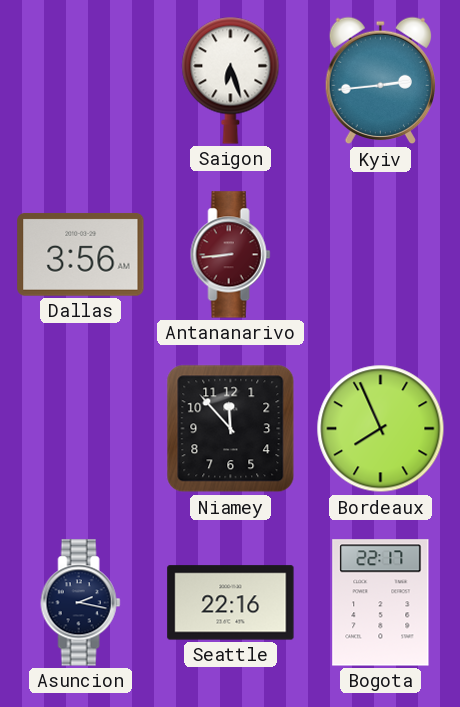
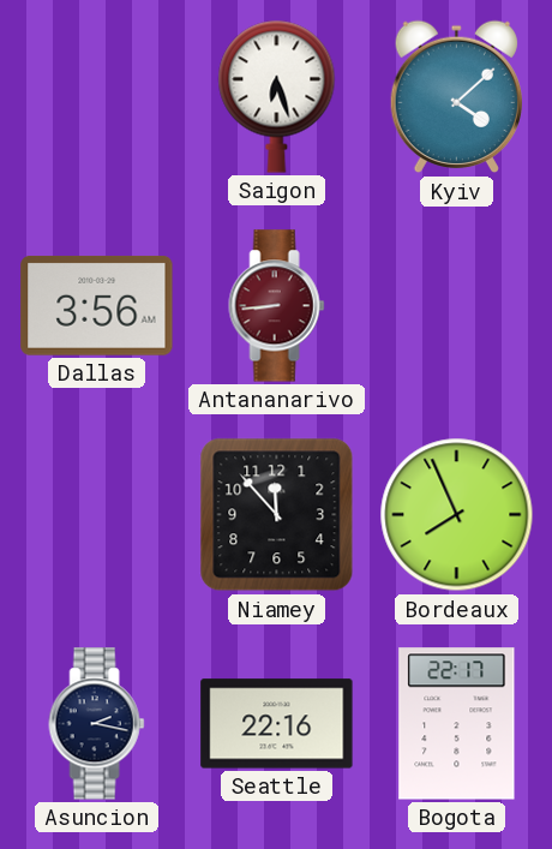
Kyiv: 2:44 -> 4:08
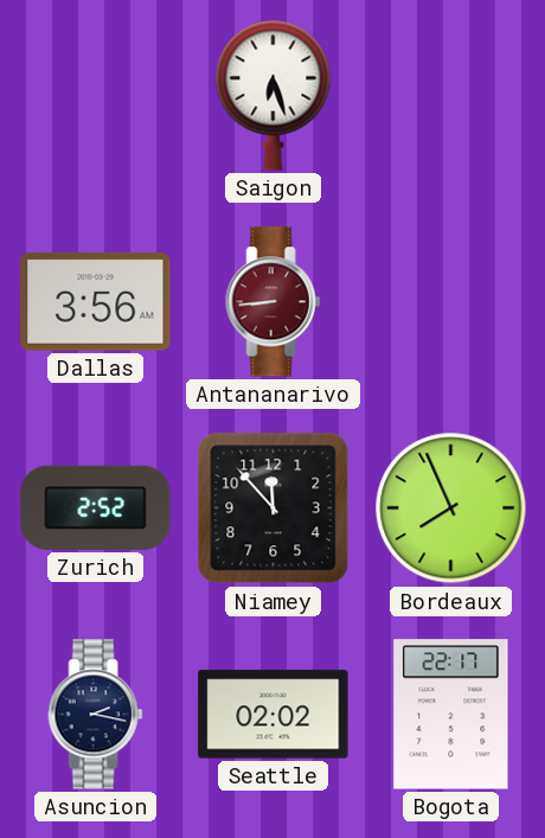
Kyiv: 4:08 -> none
Zurich: none -> 2:52
Seattle: 22:16 -> 02:02
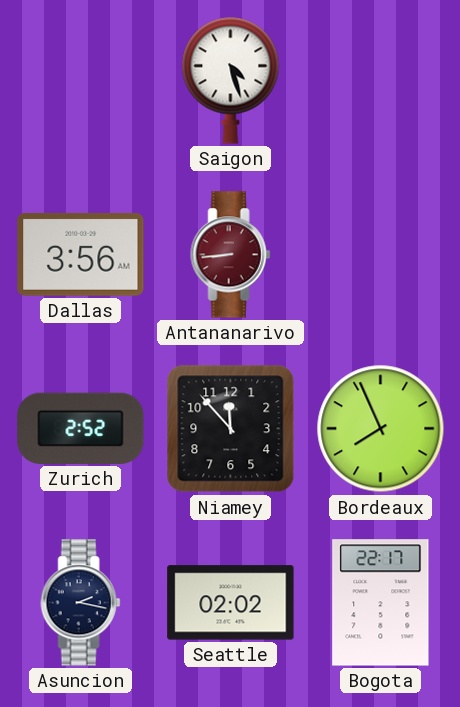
Saigon: 6:27 -> 4:27
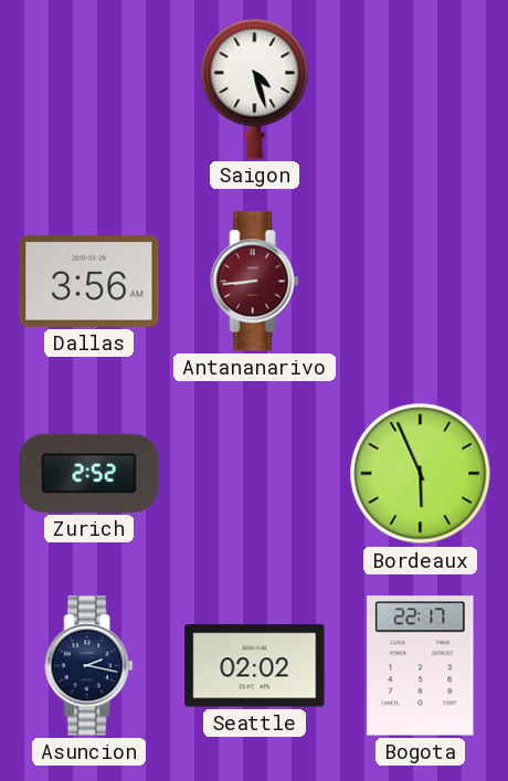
Niamey: 11:53 -> none
Bordeaux: 7:56 -> 5:56
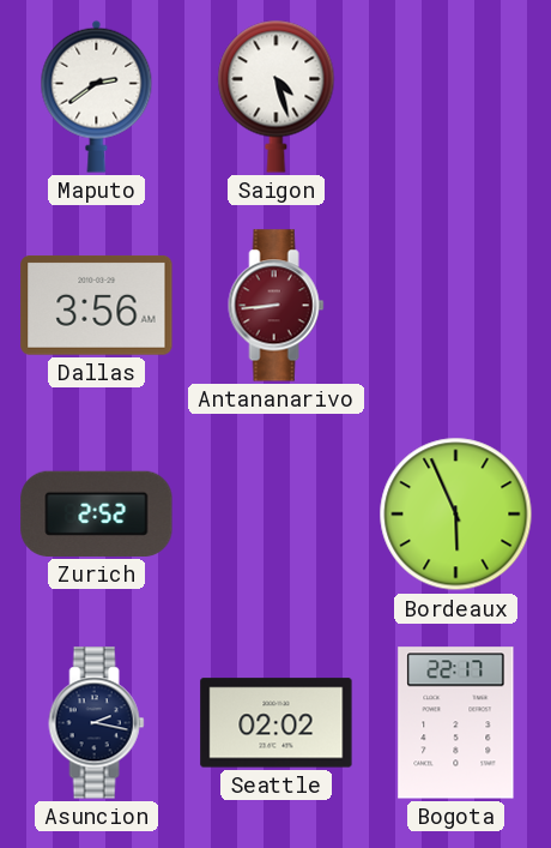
Maputo: none -> 2:39
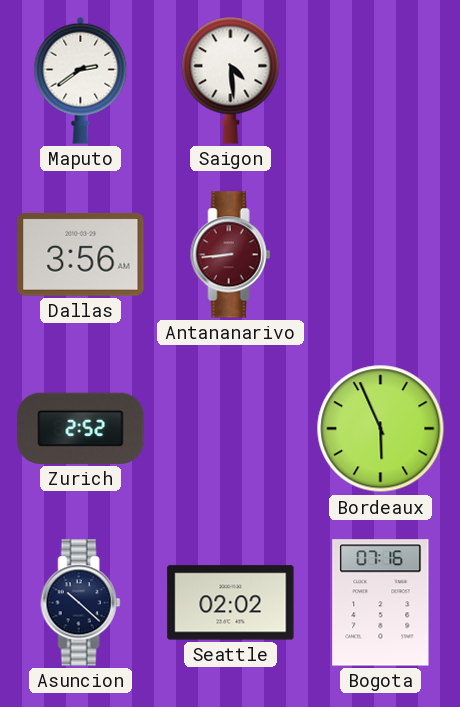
Saigon: 4:27 -> 4:29
Asuncion: 2:17 -> 10:22
Bogota: 22:17 -> 07:16
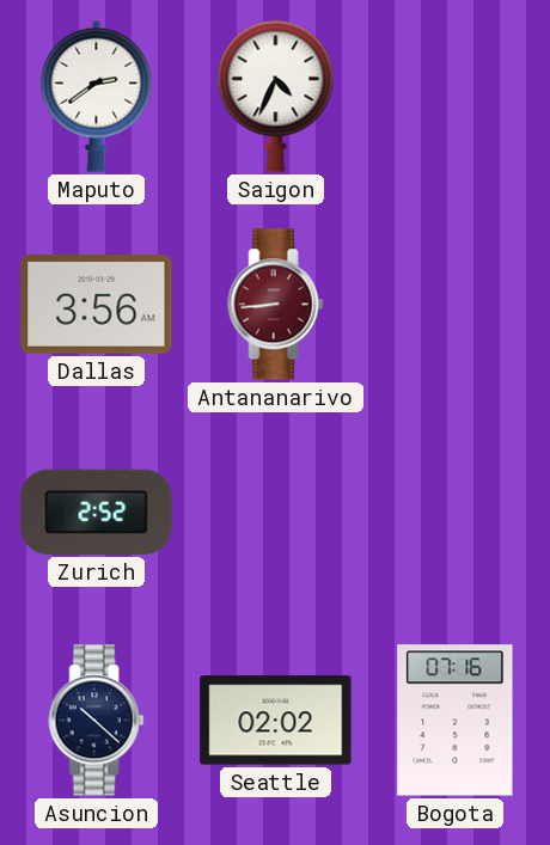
Saigon: 4:29 -> 4:34
Bordeaux: 5:56 -> none
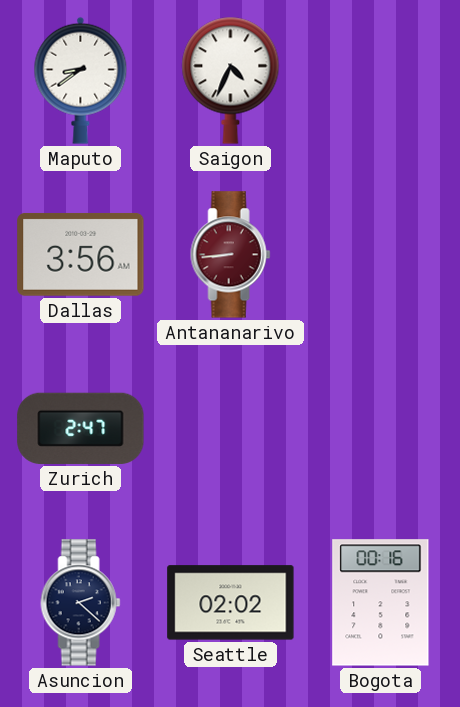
Maputo: 2:39 -> 8:39
Zurich: 2:52 -> 2:47
Asuncion: 10:22 -> 2:22
Bogota: 07:16 -> 00:16
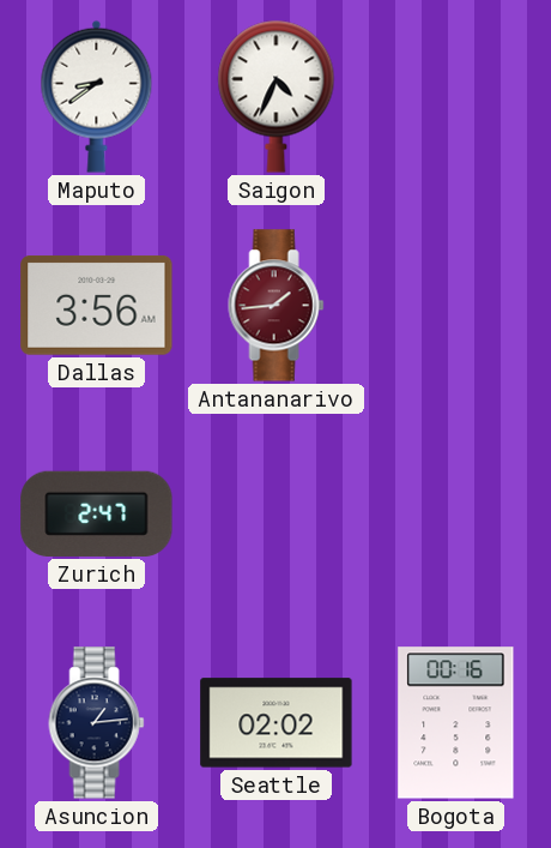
Antananarivo: 8:44 -> 1:44
Asuncion: 2:22 -> 1:14
